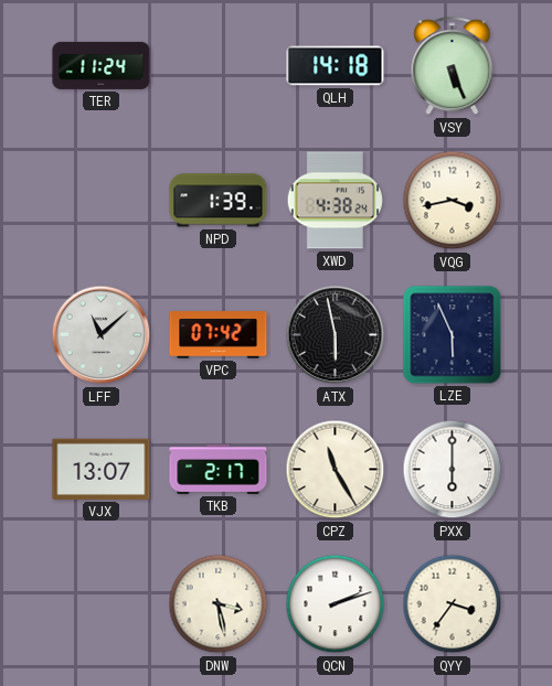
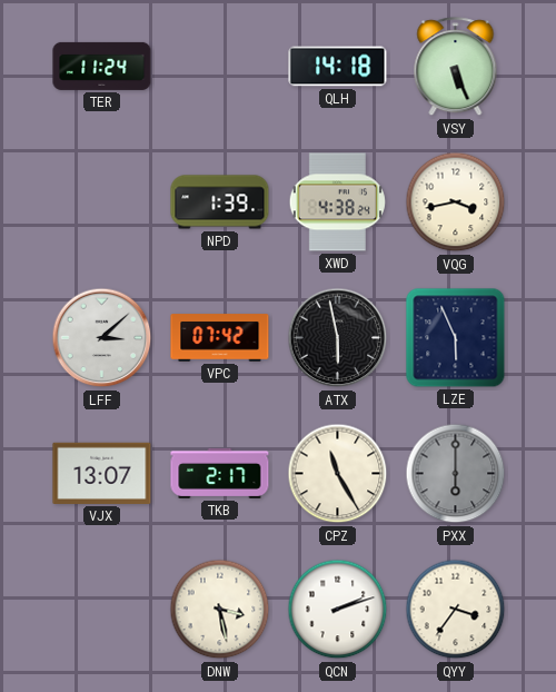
LFF: 11:08 -> 3:08
PXX dial: white -> grey
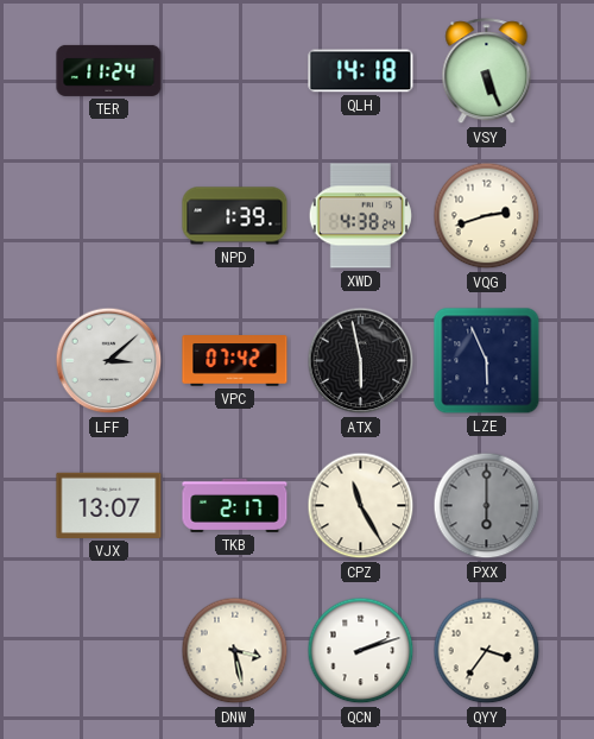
VQG: 3:43 -> 2:42
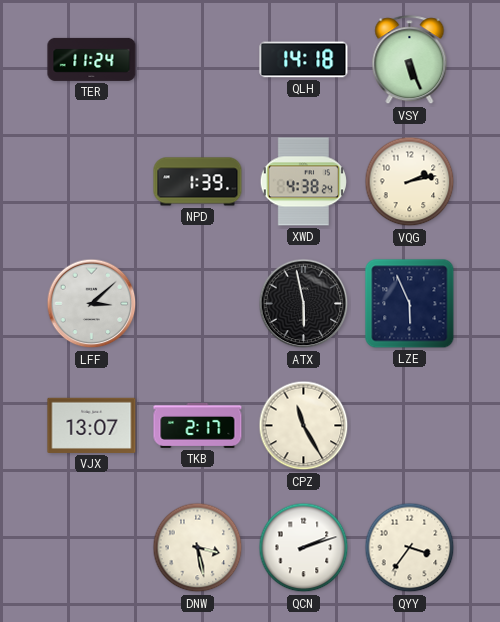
VQG: 2:42 -> 2:13
VPC: 07:42 -> none
PXX: 6:00 -> none
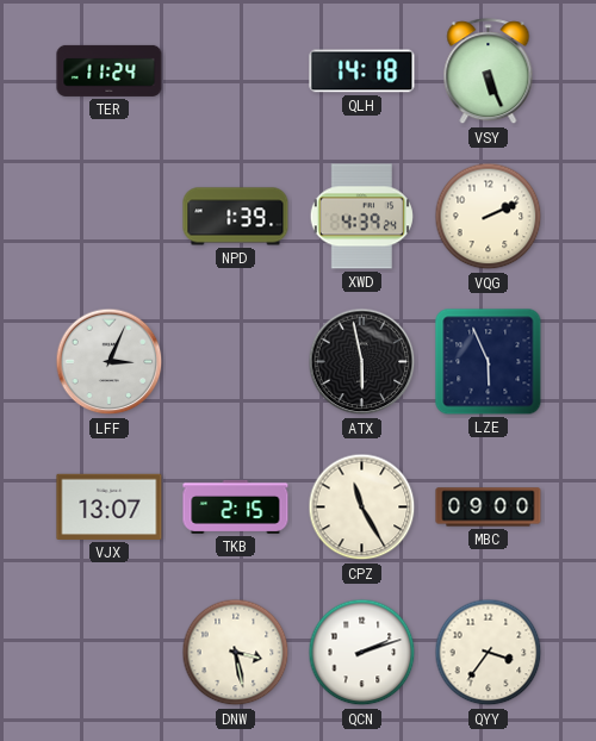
XWD: 4:38 -> 4:39
VQG: 2:13 -> 2:11
LFF: 3:08 -> 3:04
TKB: 2:17 -> 2:15
MBC: none -> 09:00
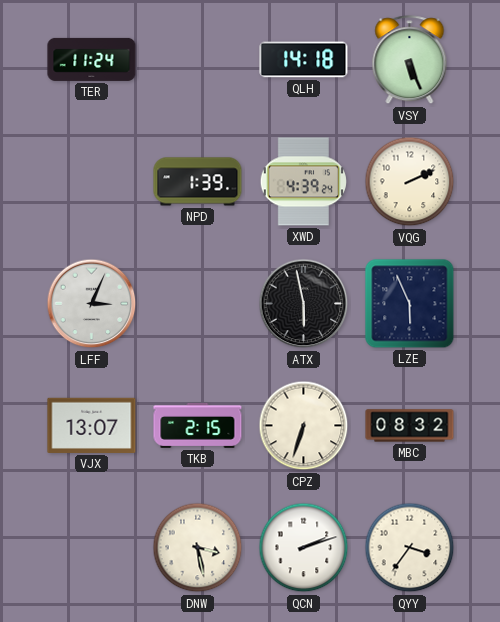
CPZ: 11:25 -> 6:33
MBC: 09:00 -> 08:32
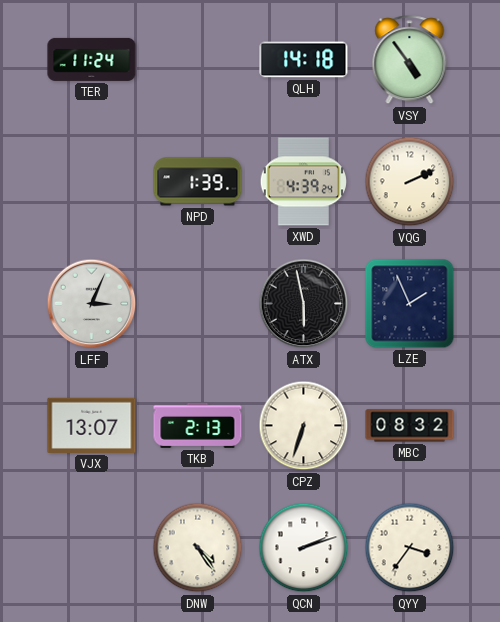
VSY: 5:26 -> 4:54
LZE: 5:56 -> 1:56
TKB: 2:15 -> 2:13
DNW: 3:28 -> 4:24
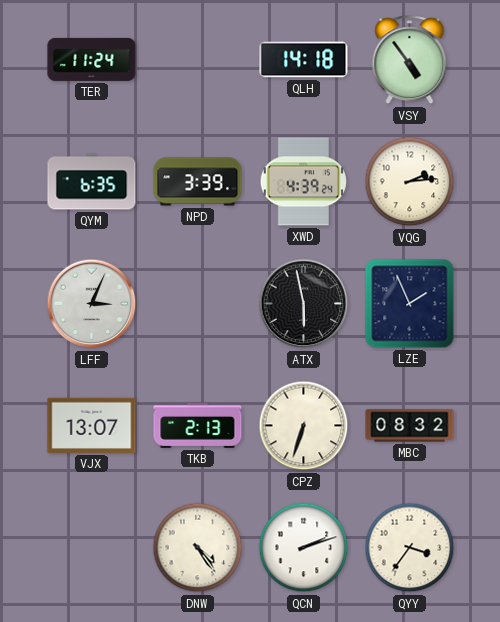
QYM: none -> 6:35
NPD: 1:39 -> 3:39
VQG: 2:11 -> 2:14
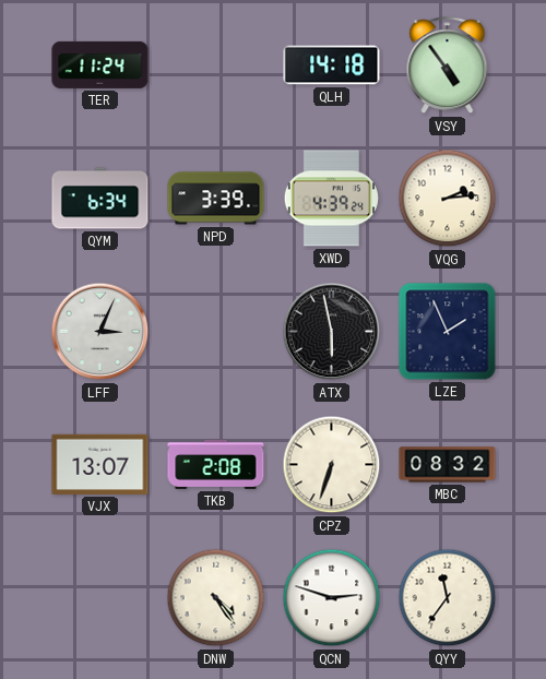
QYM: 6:35 -> 6:34
TKB: 2:13 -> 2:08
QCN: 2:12 -> 2:48
QYY: 3:36 -> 11:36
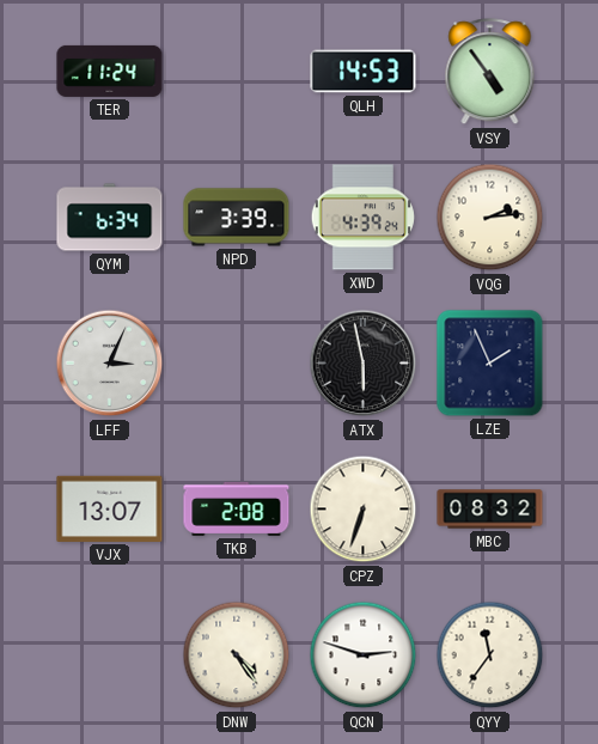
QLH: 14:18 -> 14:53
